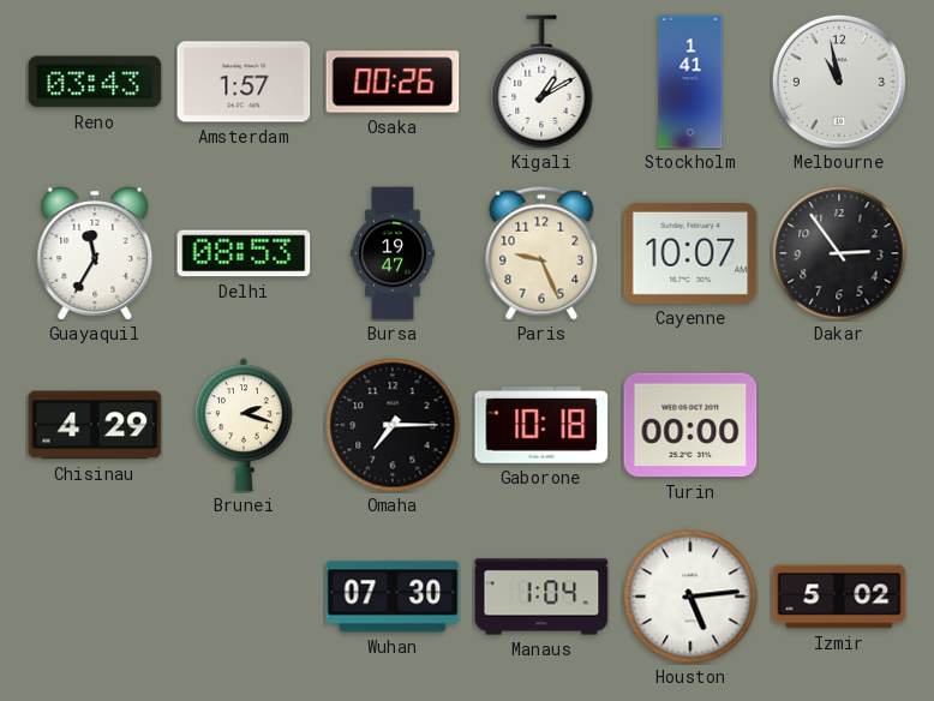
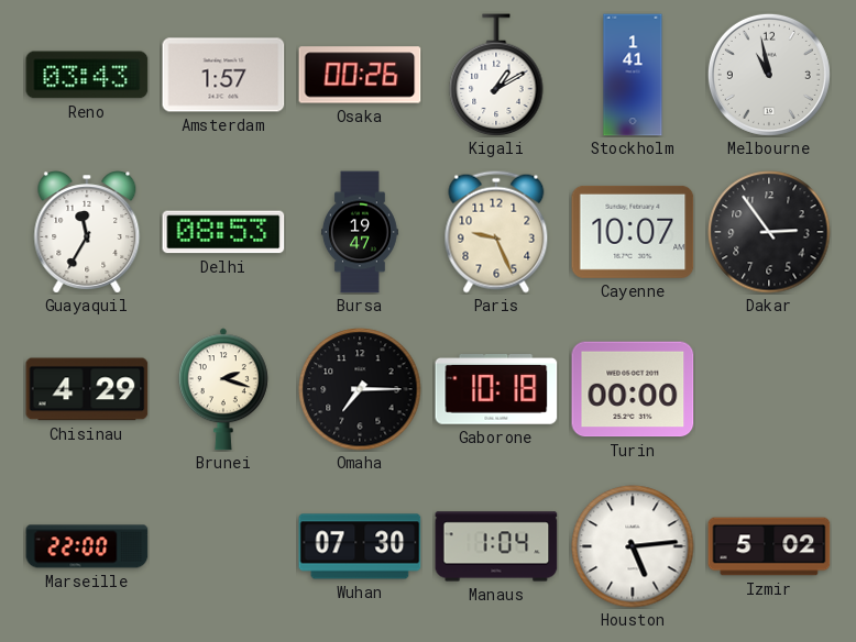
Marseille: none -> 22:00
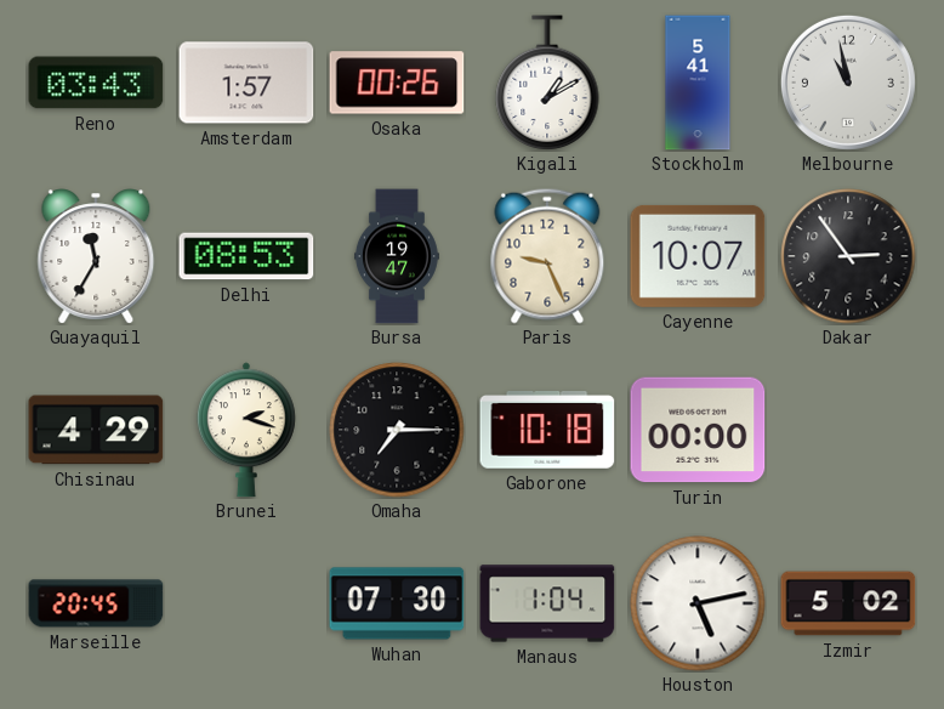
Stockholm: 1:41 -> 5:41
Marseille: 22:00 -> 20:45
Houston: 5:14 -> 5:13
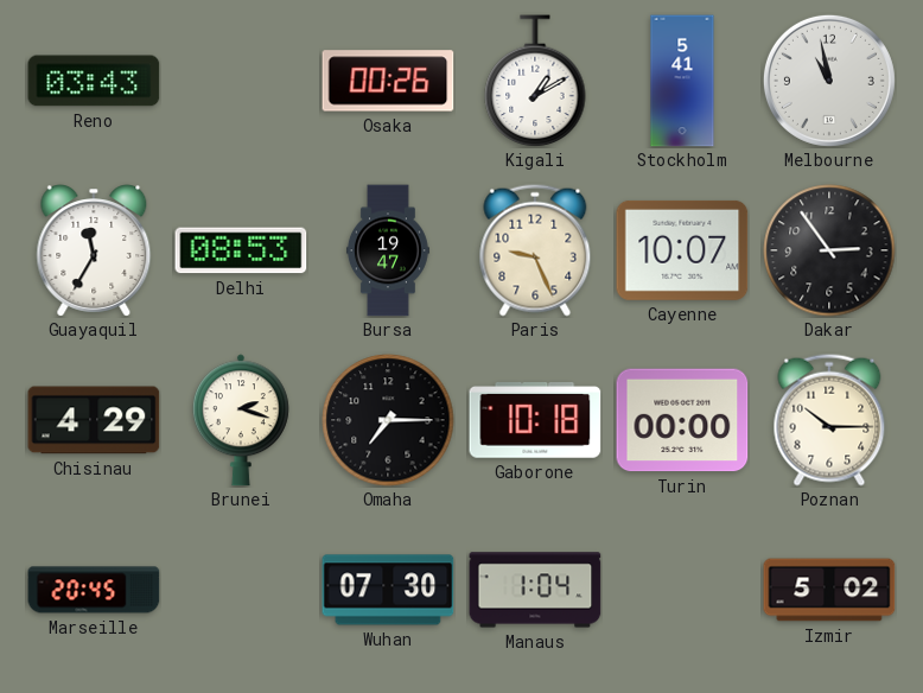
Amsterdam: 1:57 -> none
Poznan: none -> 10:15
Houston: 5:13 -> none
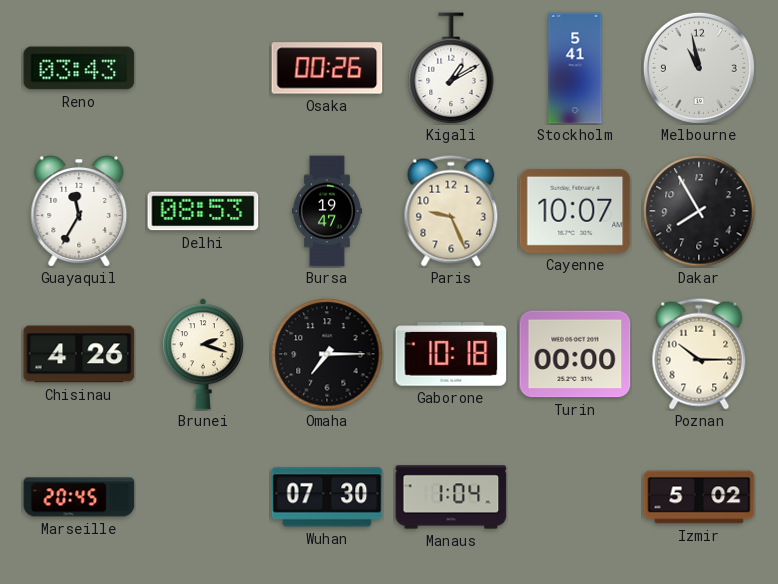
Dakar: 2:54 -> 7:55
Chisinau: 4:29 -> 4:26
